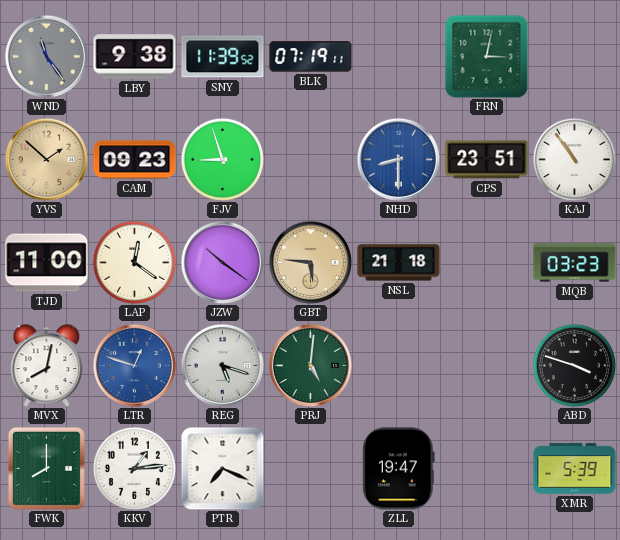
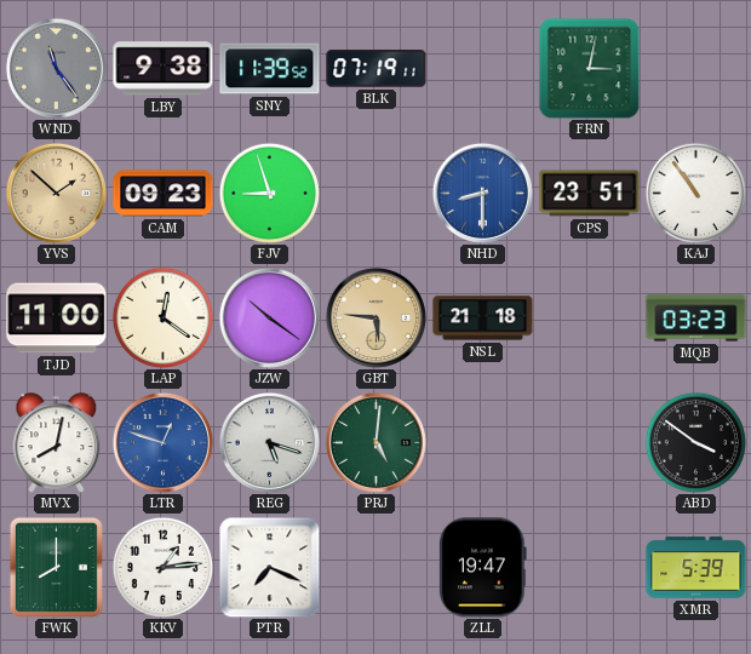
ABD: 3:48 -> 3:51
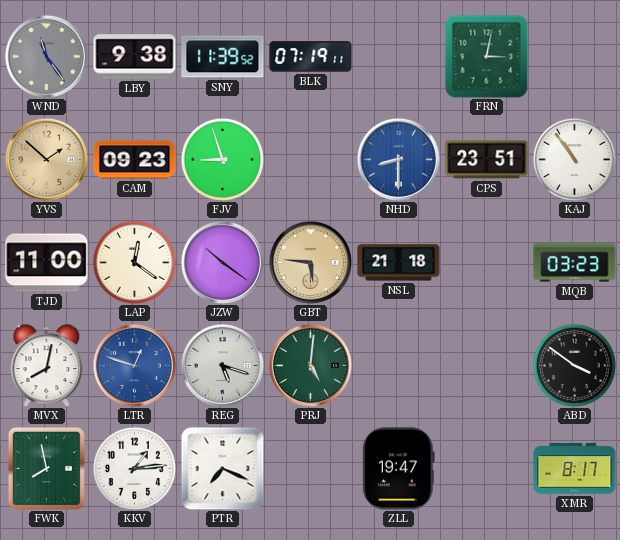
FWK: 8:00 -> 7:58
XMR: 5:39 -> 8:17
